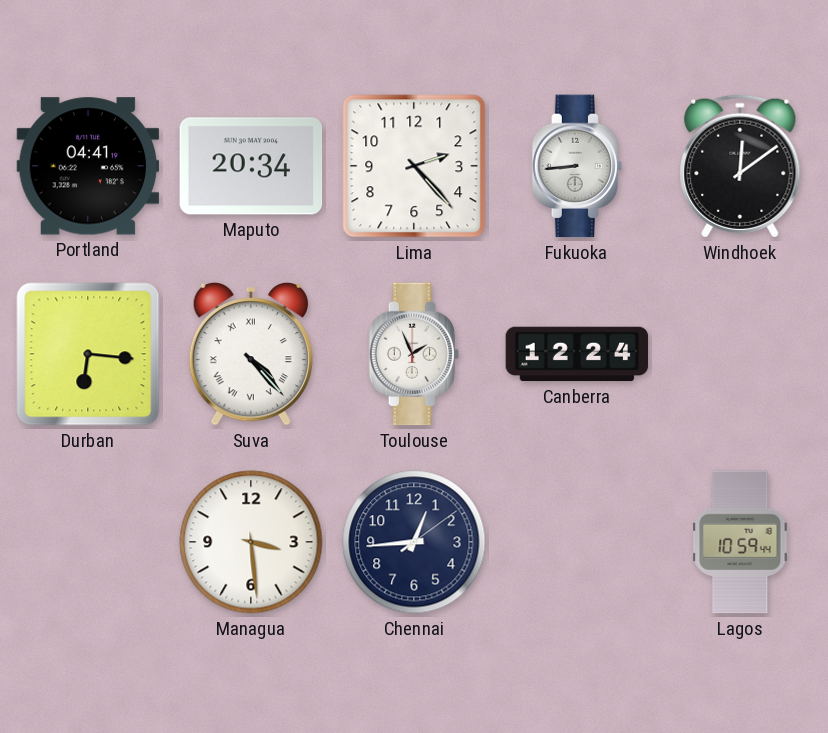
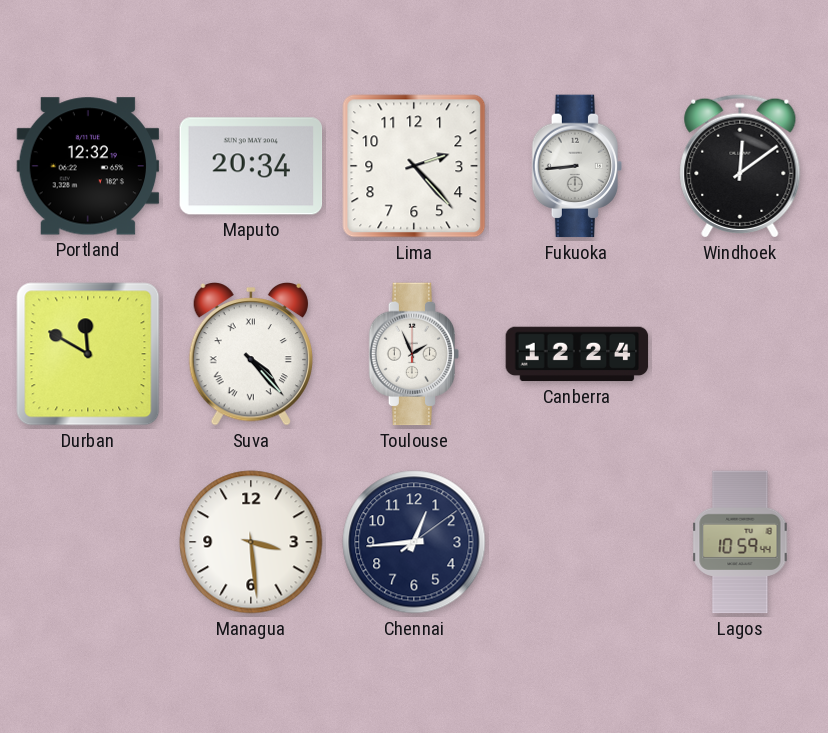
Portland: 04:41 -> 12:32
Durban: 6:16 -> 11:50
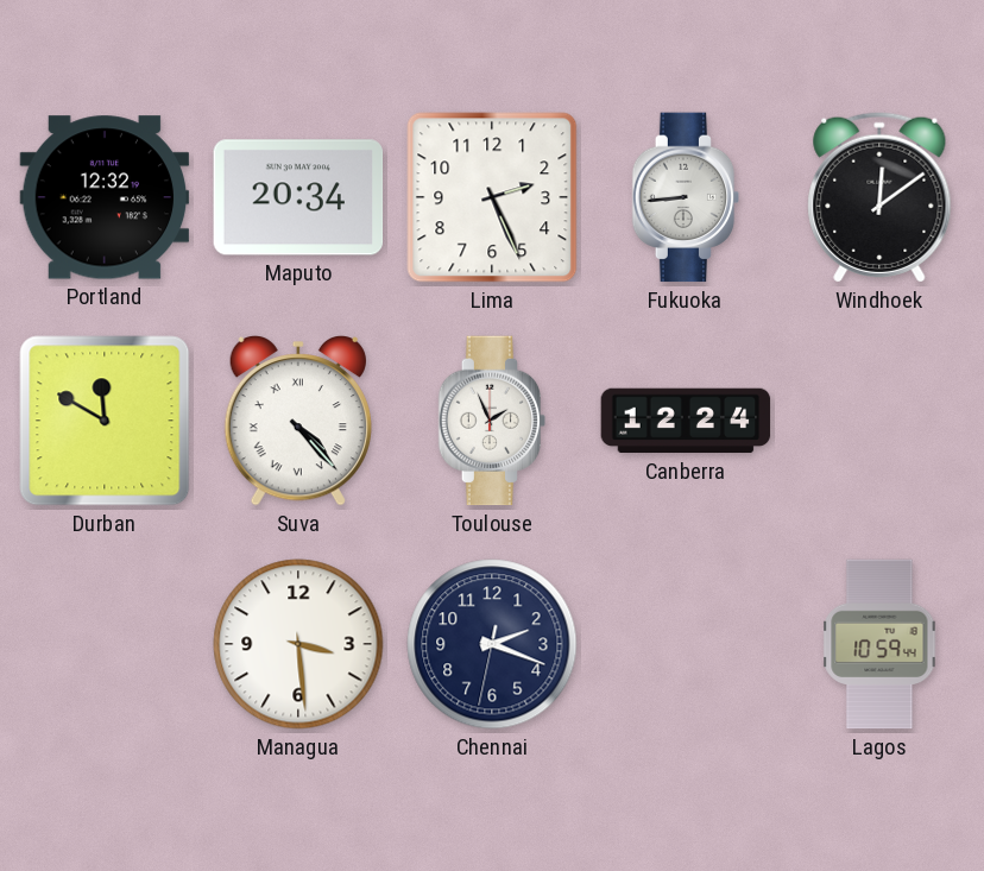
Lima: 2:23 -> 2:26
Chennai: 12:44 -> 2:18
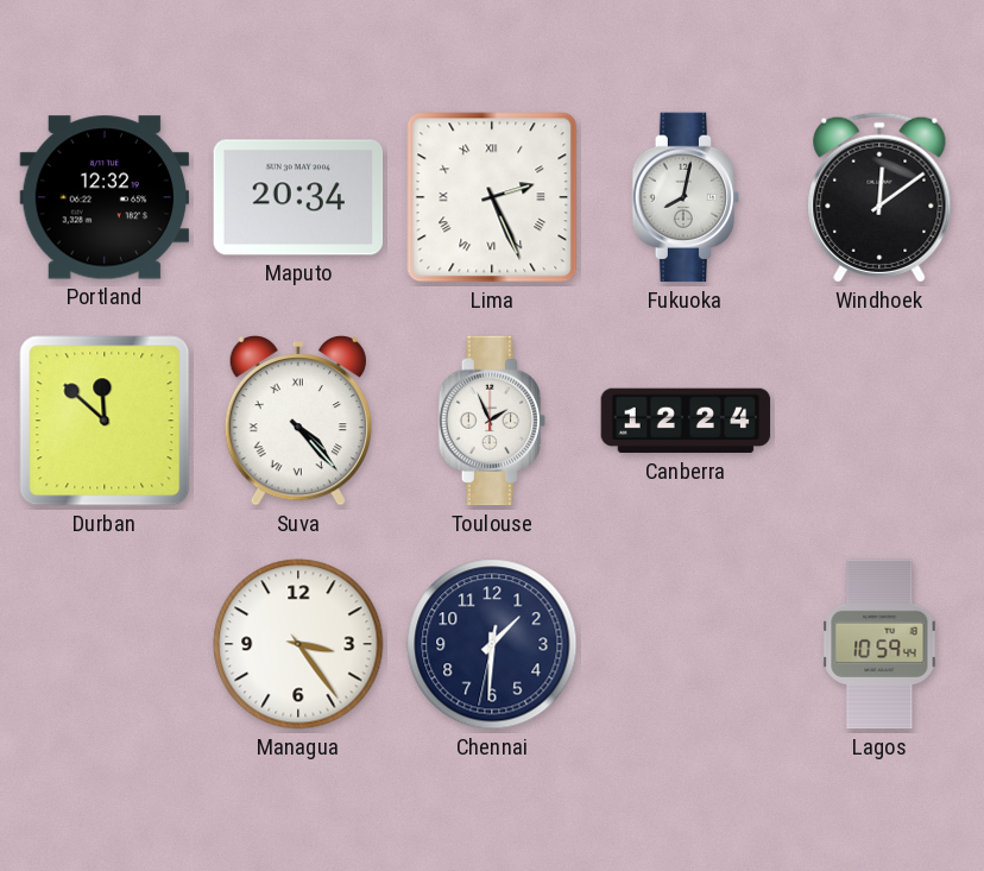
Lima numerals: Arabic -> Roman
Fukuoka: 8:44 -> 8:02
Durban: 11:50 -> 11:52
Managua: 3:29 -> 3:24
Chennai: 2:18 -> 1:30
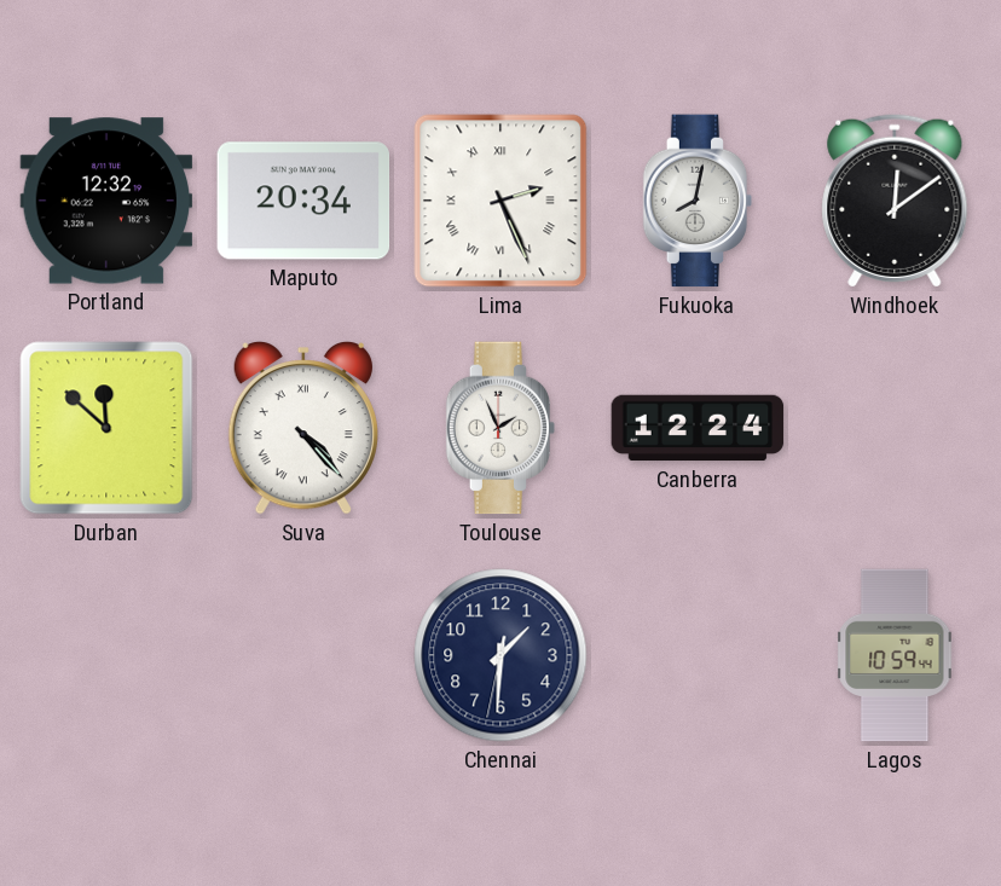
Managua: 3:24 -> none
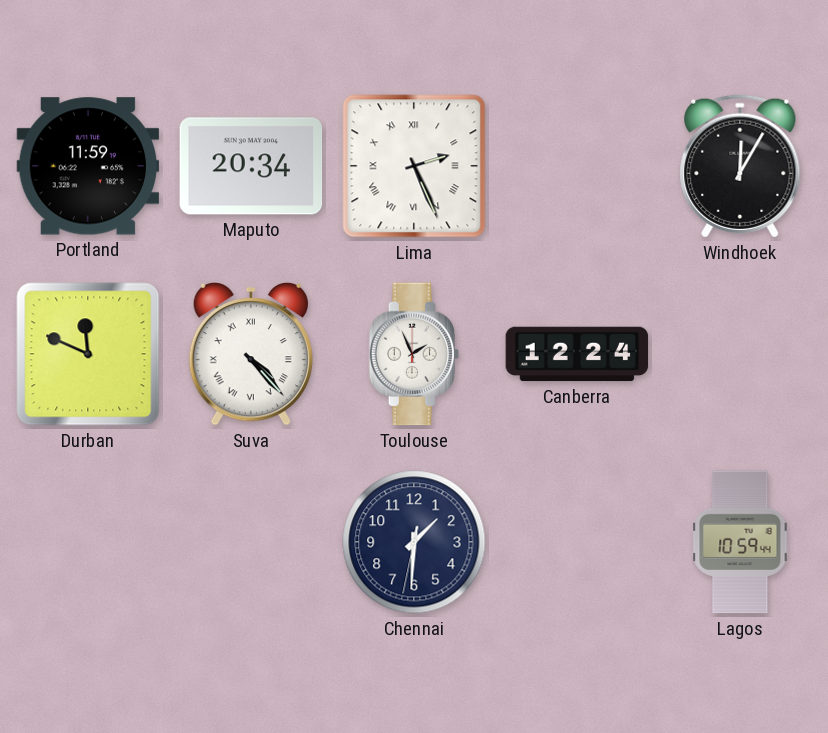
Portland: 12:32 -> 11:59
Fukuoka: 8:02 -> none
Windhoek: 12:09 -> 12:05
Durban: 11:52 -> 11:49
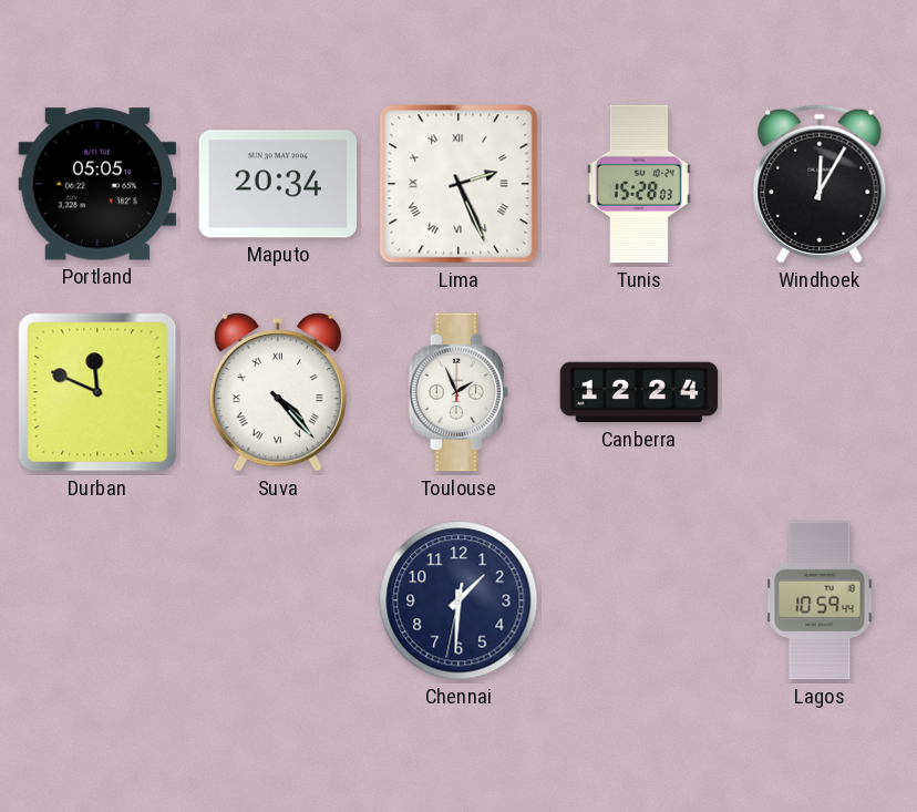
Portland: 11:59 -> 05:05
Tunis: none -> 15:28
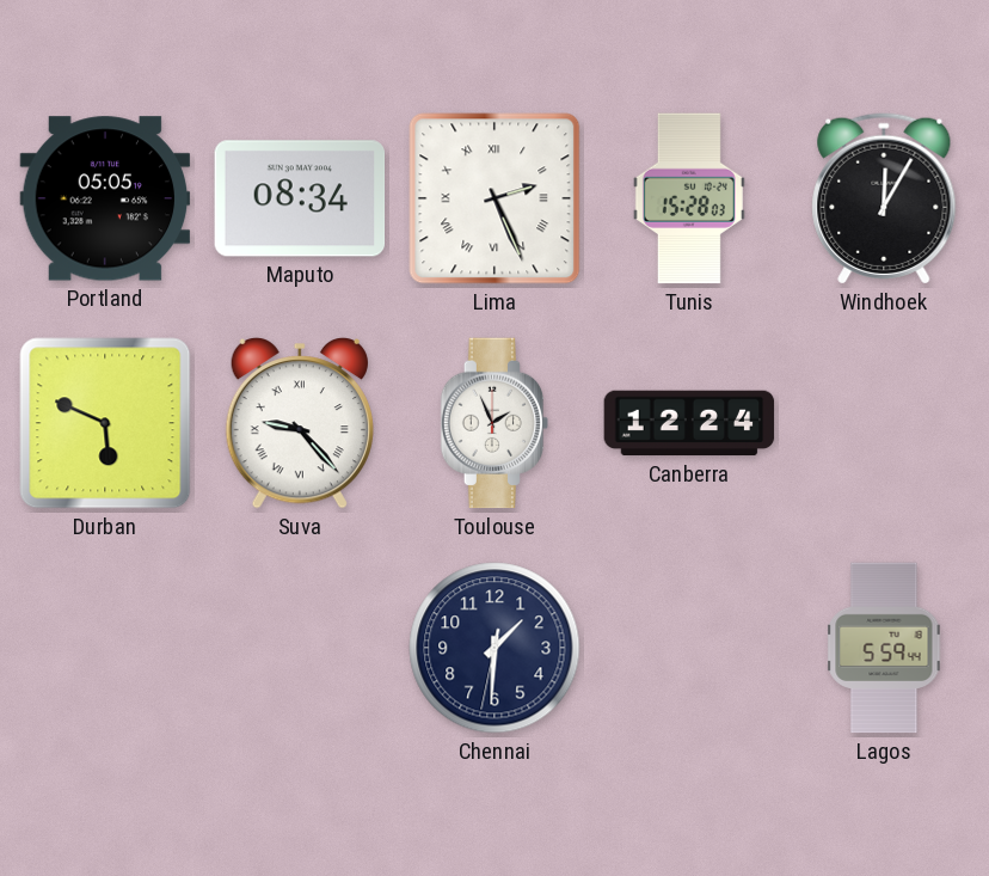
Maputo: 20:34 -> 08:34
Durban: 11:49 -> 5:49
Suva: 4:23 -> 9:23
Lagos: 10:59 -> 5:59
